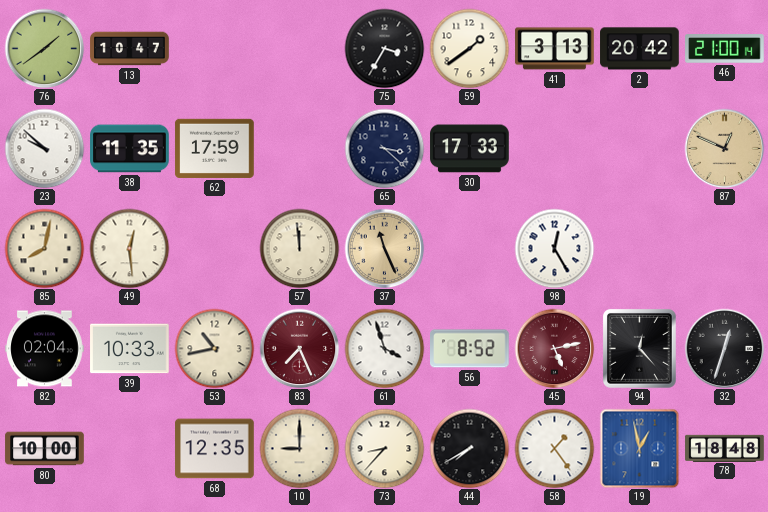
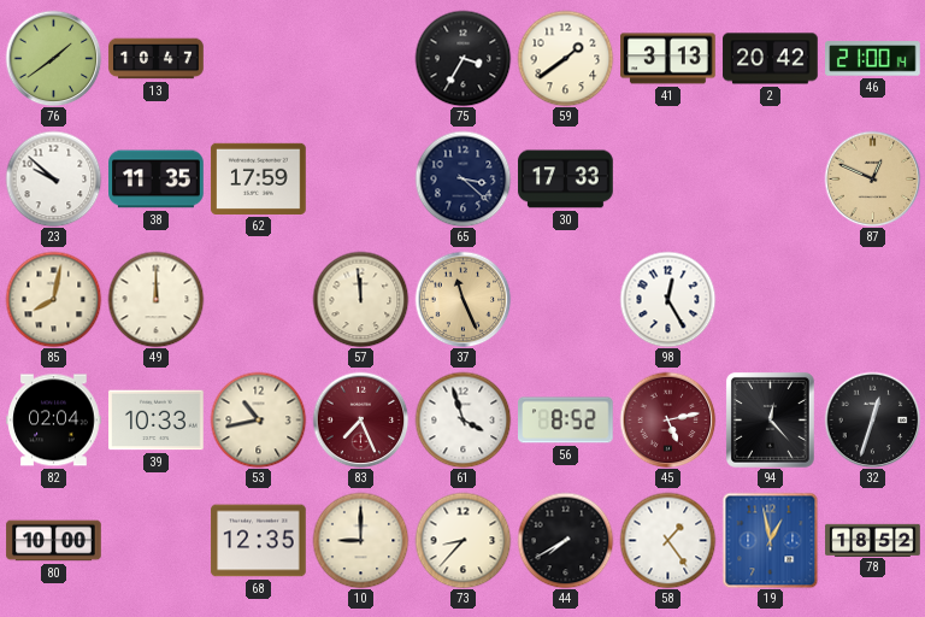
49: 12:29 -> 12:00
78: 18:48 -> 18:52
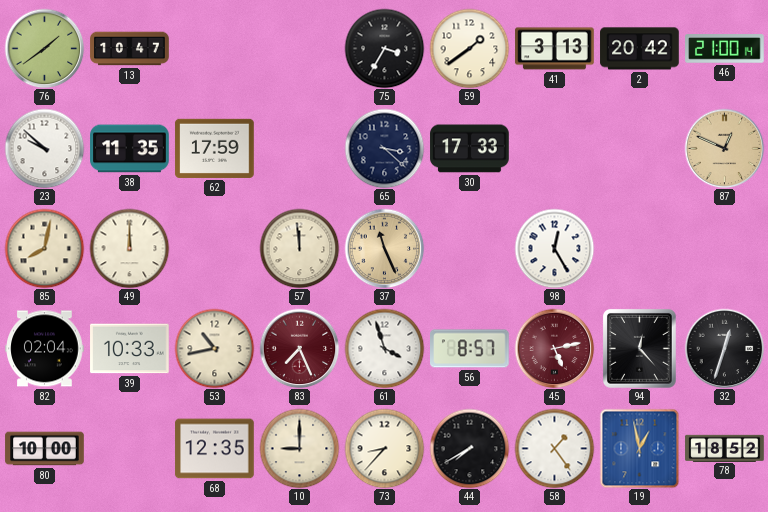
56: 8:52 -> 8:57
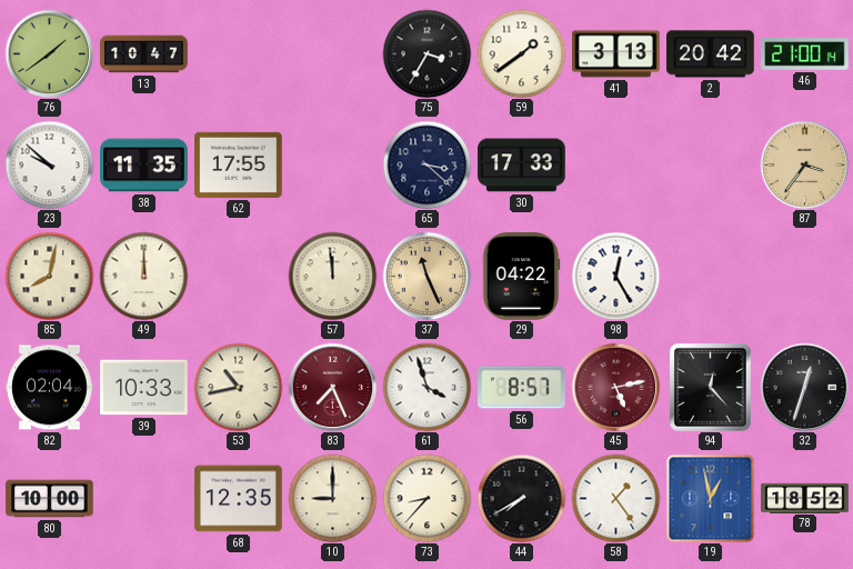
62: 17:59 -> 17:55
87: 12:49 -> 3:36
29: none -> 04:22
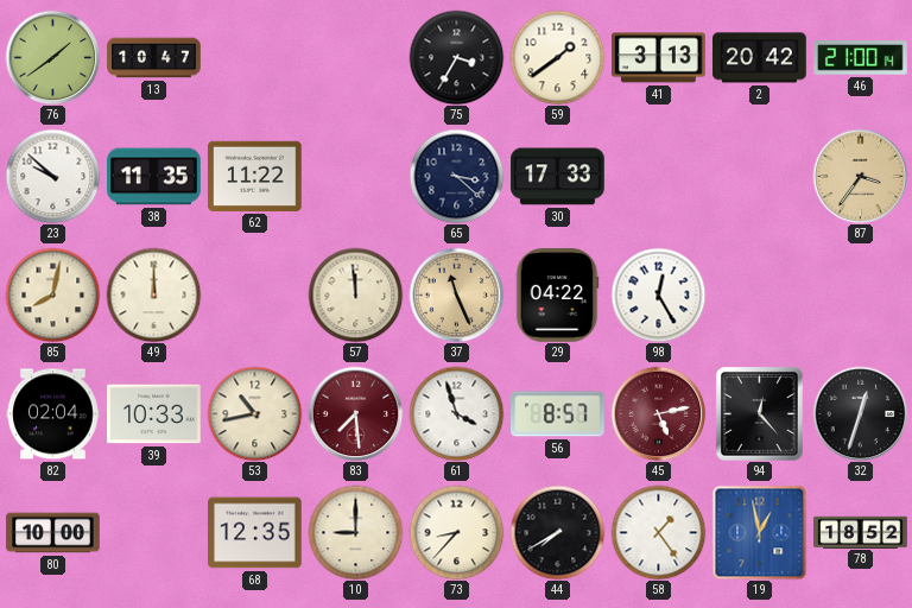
62: 17:55 -> 11:22
83: 7:26 -> 7:29
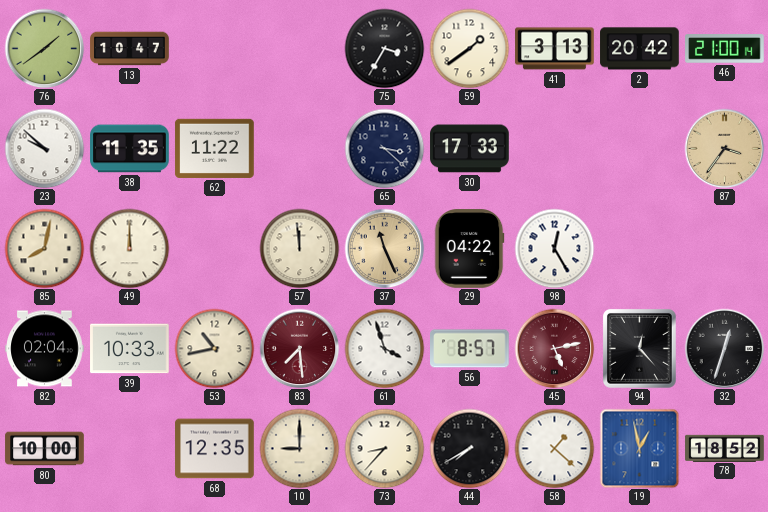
58: 1:24 -> 1:22
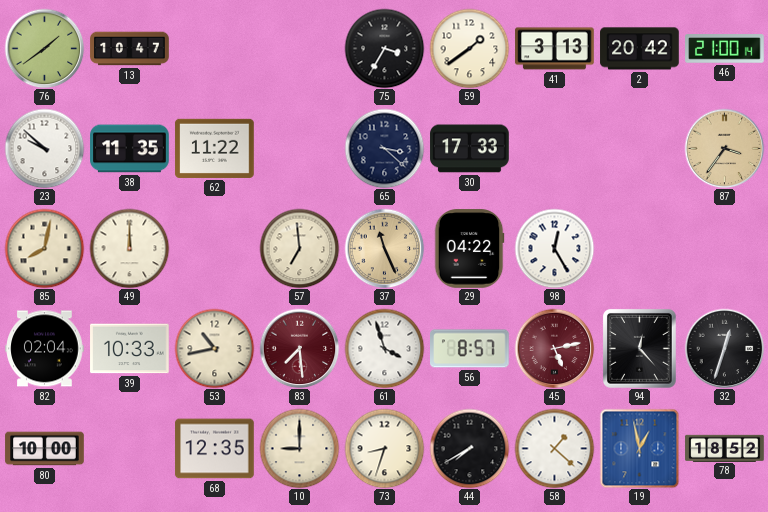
57: 11:59 -> 6:59
73: 8:37 -> 8:33
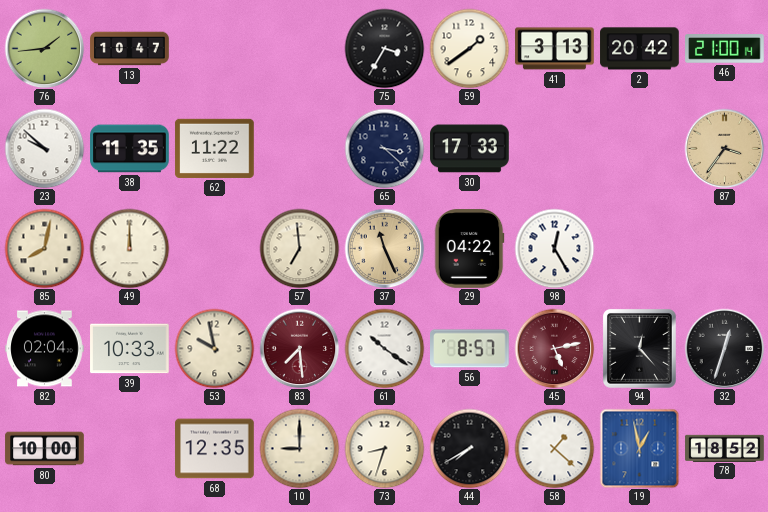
76: 1:39 -> 1:44
53: 10:43 -> 9:58
61: 3:57 -> 10:21
